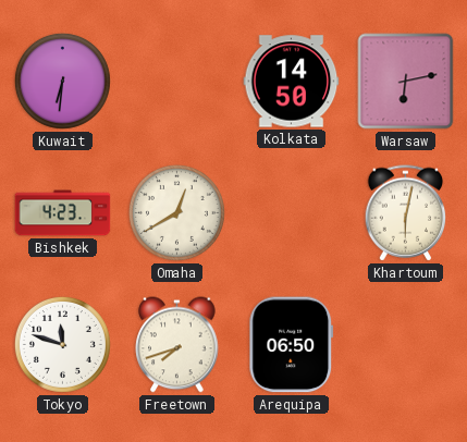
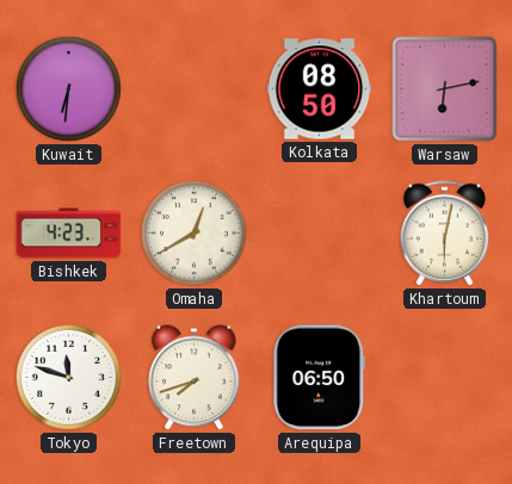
Kolkata: 14:50 -> 08:50
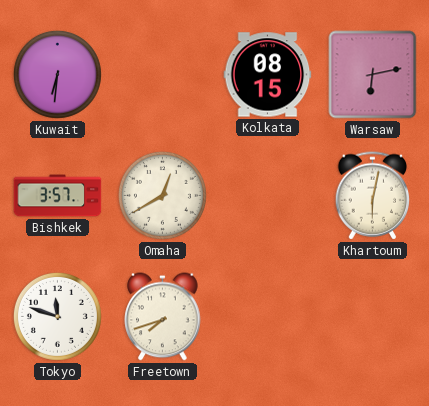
Kolkata: 08:50 -> 08:15
Bishkek: 4:23 -> 3:57
Arequipa: 06:50 -> none
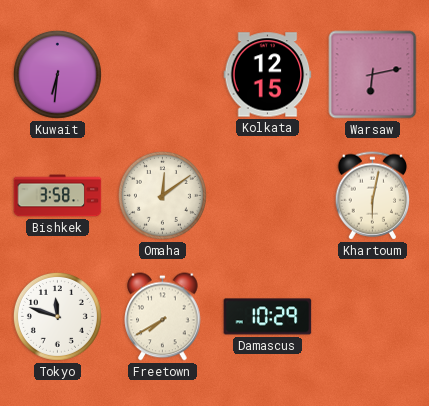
Kolkata: 08:15 -> 12:15
Bishkek: 3:57 -> 3:58
Omaha: 12:40 -> 12:09
Freetown: 7:42 -> 7:40
Damascus: none -> 10:29
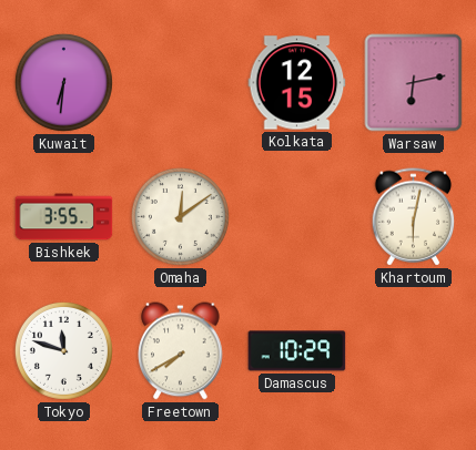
Bishkek: 3:58 -> 3:55
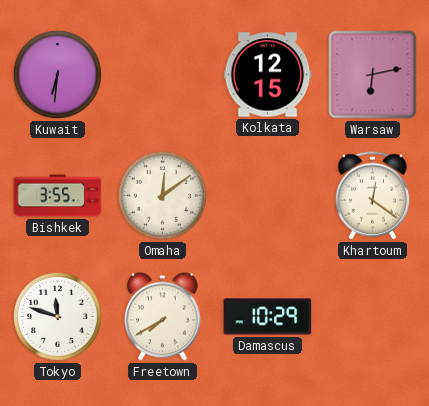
Khartoum: 6:02 -> 12:21
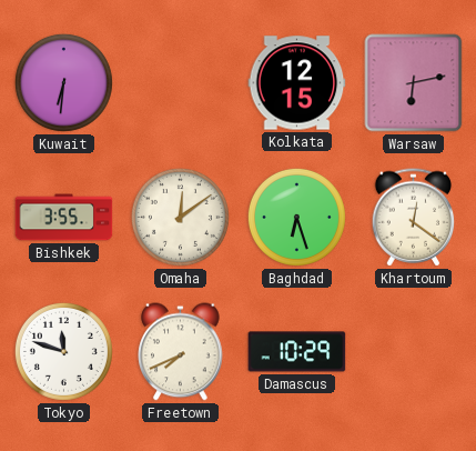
Baghdad: none -> 6:27
Freetown: 7:40 -> 7:41
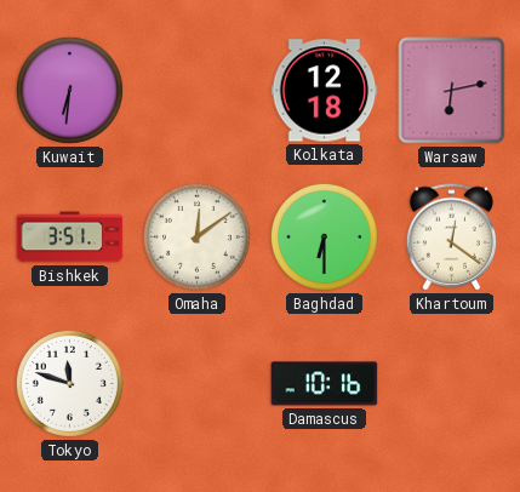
Kolkata: 12:15 -> 12:18
Bishkek: 3:55 -> 3:51
Baghdad: 6:27 -> 6:30
Freetown: 7:41 -> none
Damascus: 10:29 -> 10:16
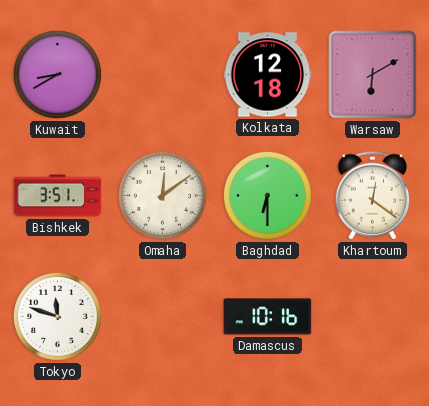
Kuwait: 6:31 -> 8:40
Warsaw: 6:13 -> 6:10
